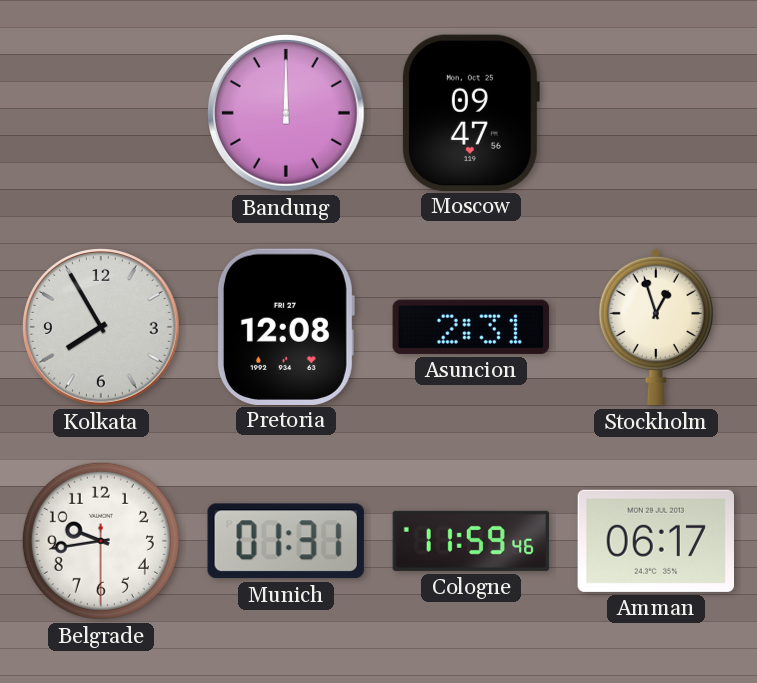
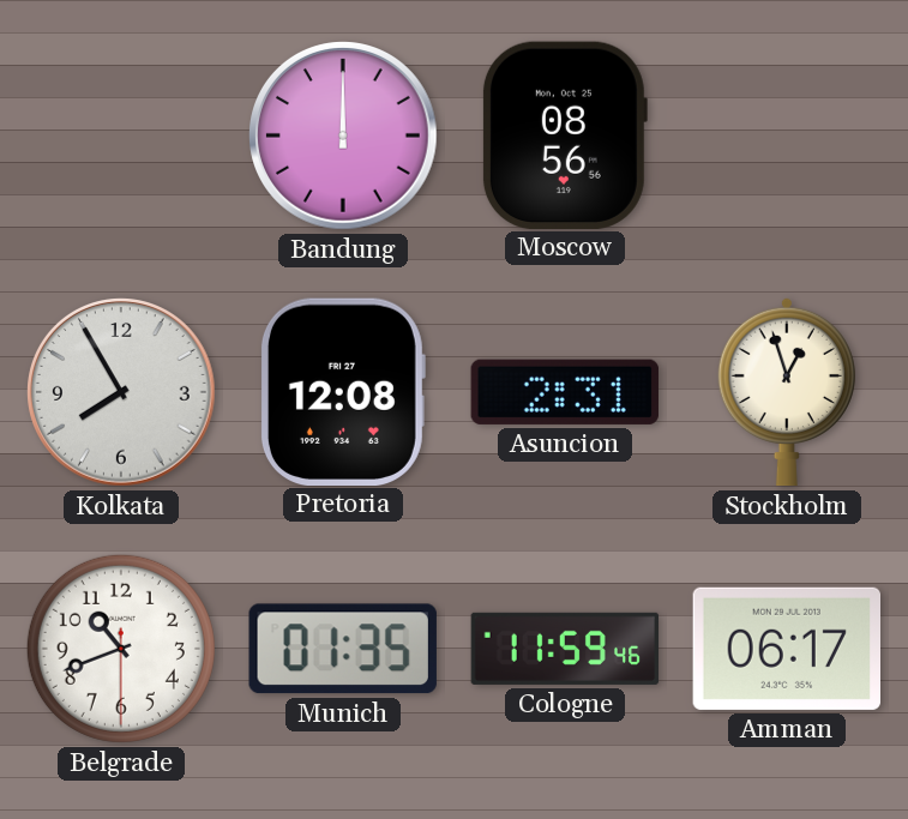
Moscow: 09:47 -> 08:56
Belgrade: 9:43 -> 10:41
Munich: 01:31 -> 01:35
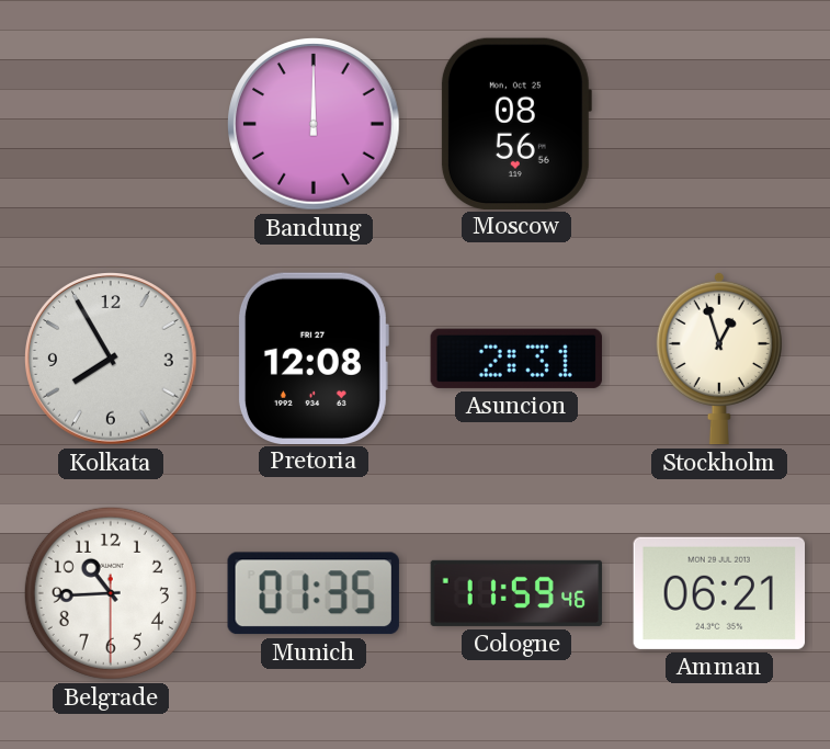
Belgrade: 10:41 -> 10:44
Amman: 06:17 -> 06:21
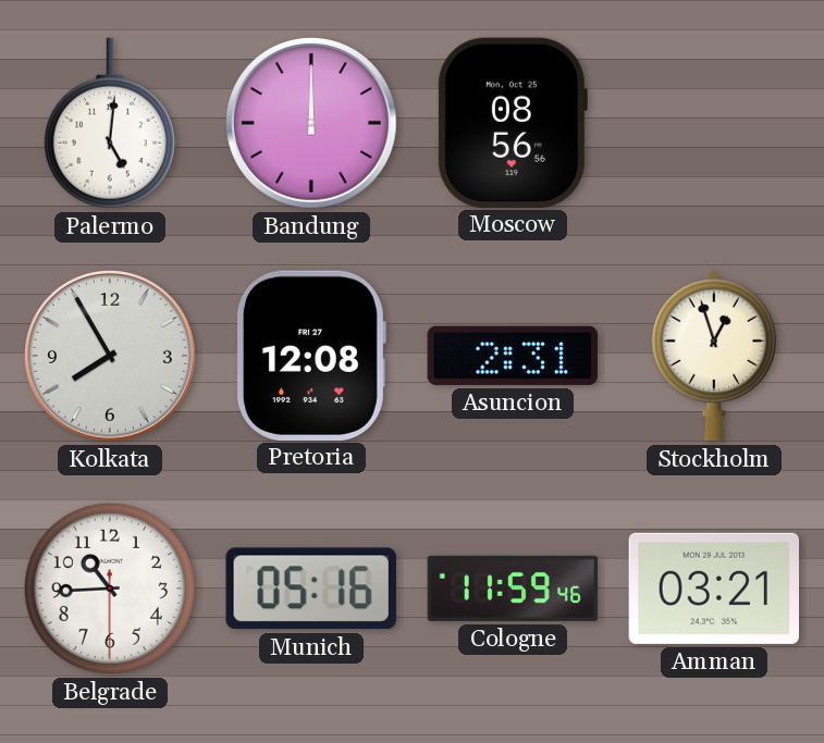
Palermo: none -> 5:01
Munich: 01:35 -> 05:16
Amman: 06:21 -> 03:21
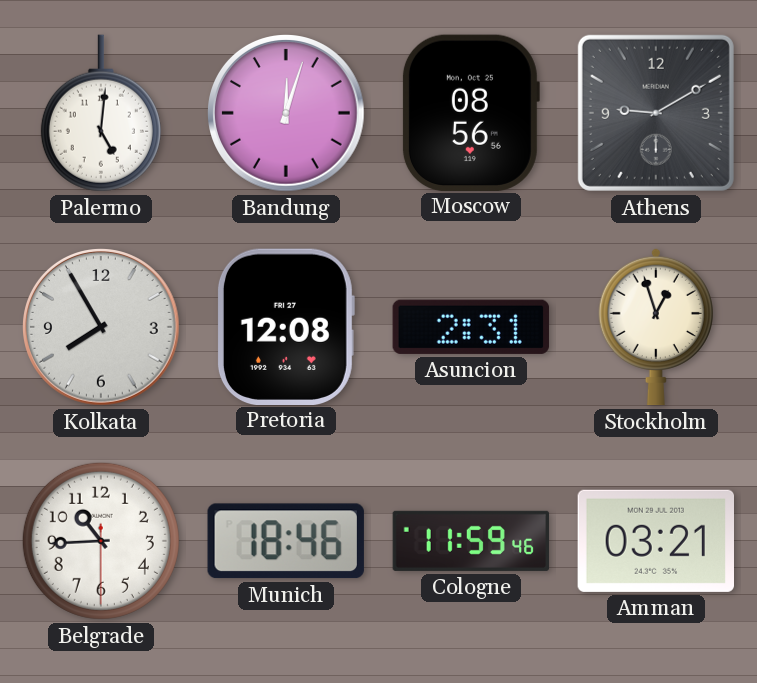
Bandung: 12:00 -> 12:03
Athens: none -> 9:10
Munich: 05:16 -> 18:46
